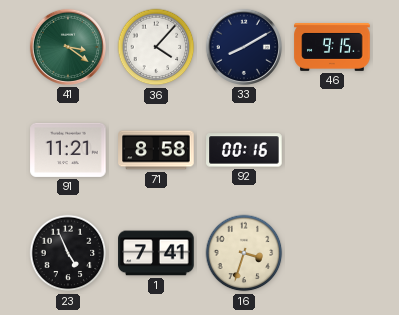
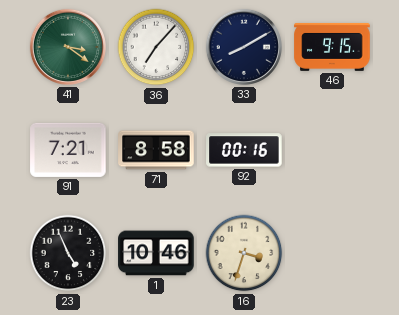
36: 4:07 -> 7:07
91: 11:21 -> 7:21
1: 7:41 -> 10:46
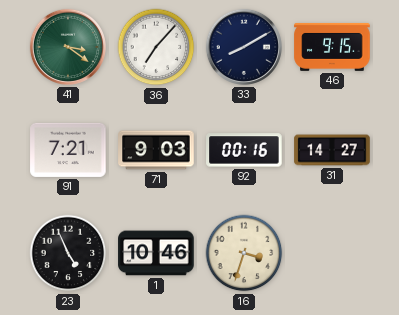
71: 8:58 -> 9:03
31: none -> 14:27
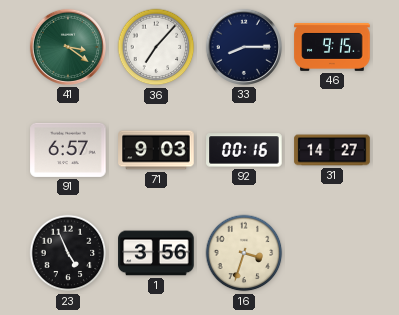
33: 8:10 -> 8:15
91: 7:21 -> 6:57
1: 10:46 -> 3:56
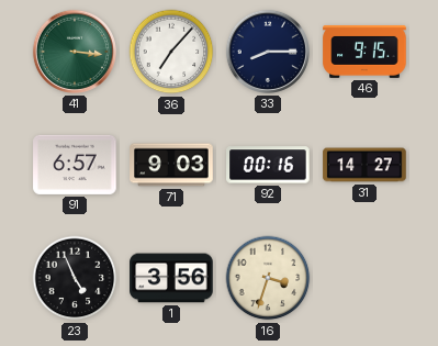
41: 3:21 -> 3:16
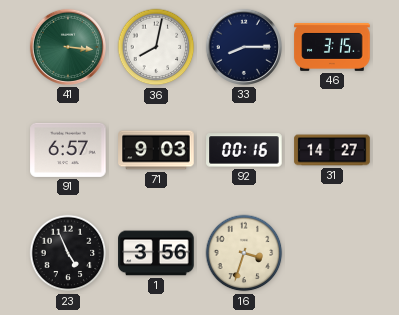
36: 7:07 -> 8:02
46: 9:15 -> 3:15
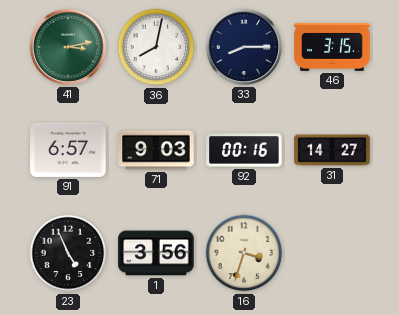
41: 3:16 -> 3:13
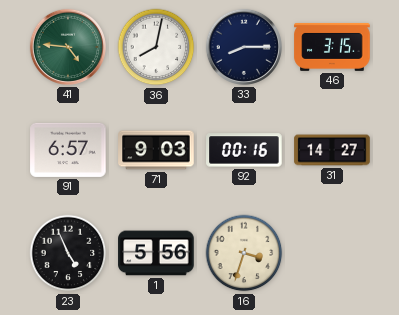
41: 3:13 -> 4:46
1: 3:56 -> 5:56
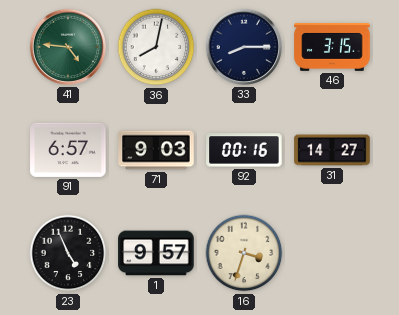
1: 5:56 -> 9:57
